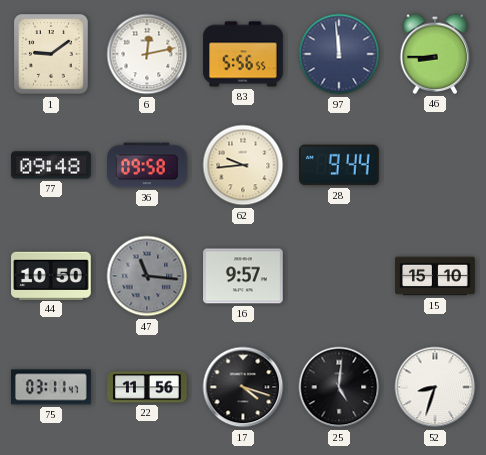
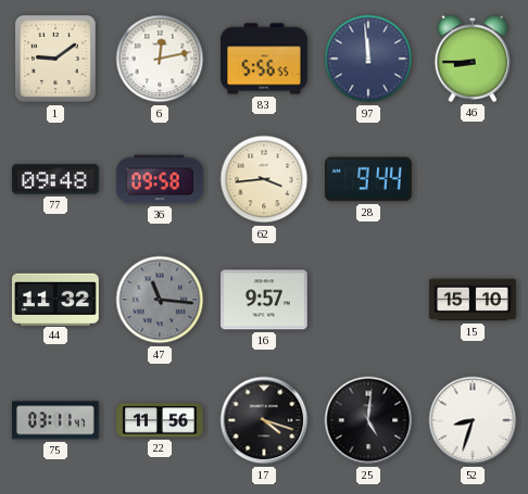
62: 9:44 -> 3:44
44: 10:50 -> 11:32
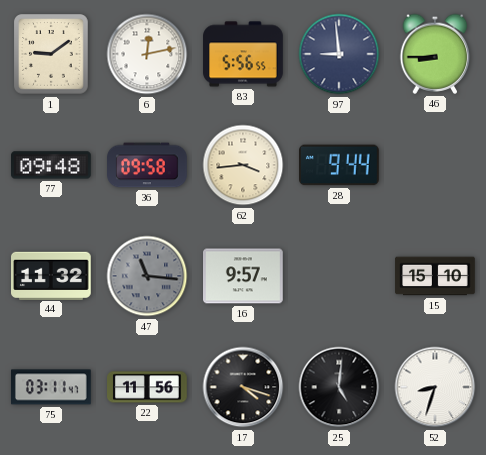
97: 11:59 -> 8:59
